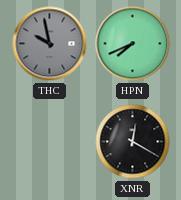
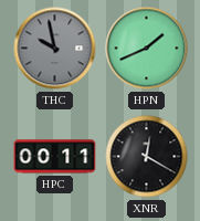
HPN: 7:41 -> 1:41
HPC: none -> 00:11
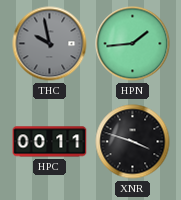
HPN: 1:41 -> 1:44
XNR: 12:20 -> 3:48
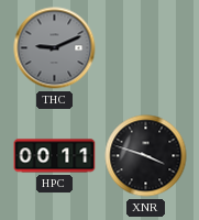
THC: 9:58 -> 9:11
HPN: 1:44 -> none
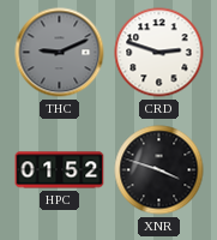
CRD: none -> 2:48
HPC: 00:11 -> 01:52
